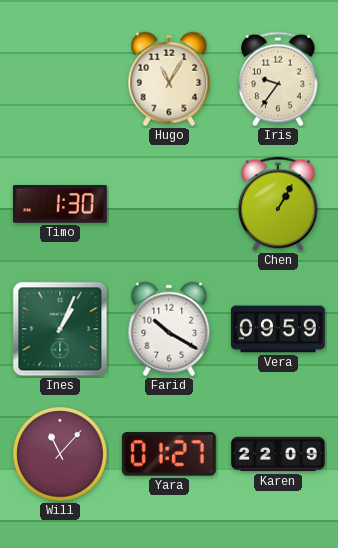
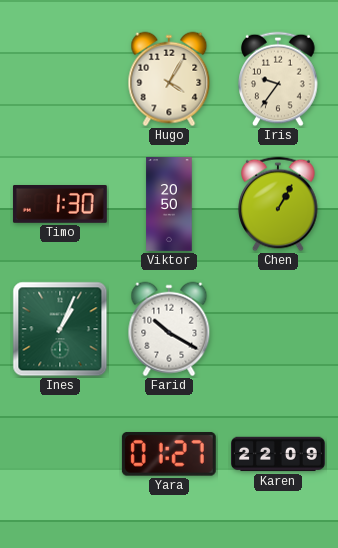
Hugo: 11:05 -> 4:05
Viktor: none -> 20:50
Vera: 09:59 -> none
Will: 11:07 -> none
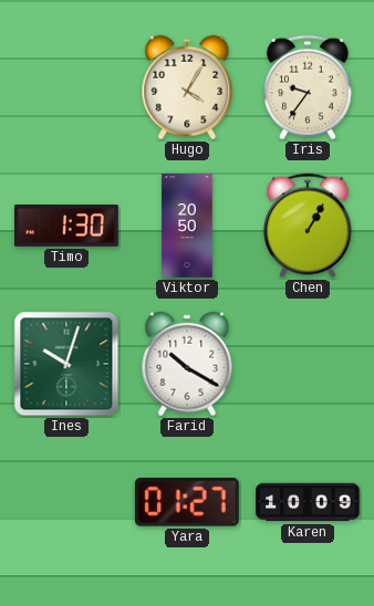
Ines: 1:04 -> 10:03
Karen: 22:09 -> 10:09
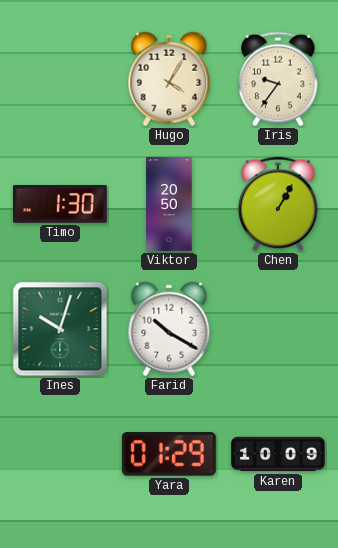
Yara: 01:27 -> 01:29
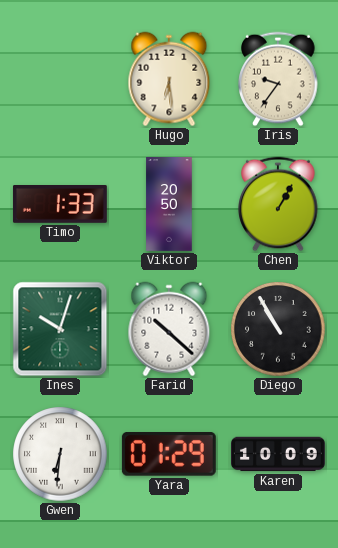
Hugo: 4:05 -> 6:29
Timo: 1:30 -> 1:33
Farid: 10:20 -> 10:22
Diego: none -> 10:55
Gwen: none -> 6:31
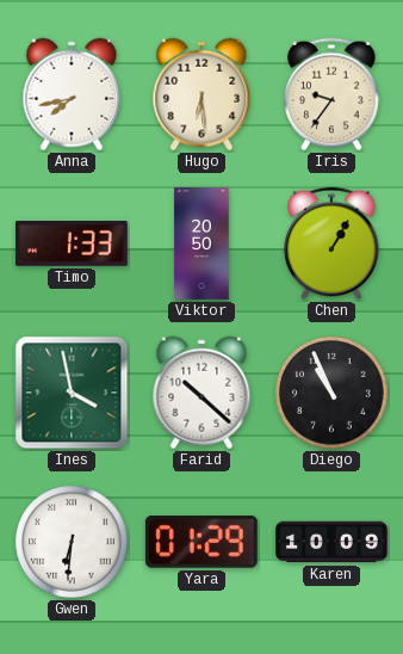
Anna: none -> 7:43
Ines: 10:03 -> 3:58
Diego: 10:55 -> 10:56
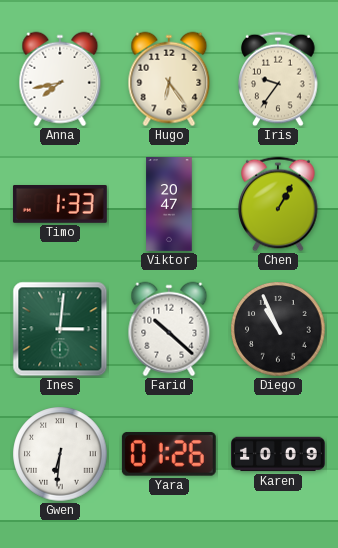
Hugo: 6:29 -> 6:24
Viktor: 20:50 -> 20:47
Ines: 3:58 -> 3:01
Yara: 01:29 -> 01:26
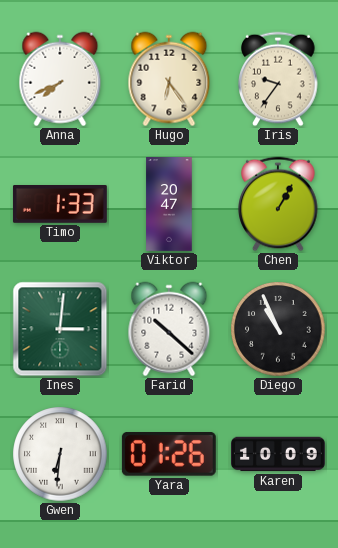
Anna: 7:43 -> 7:41
